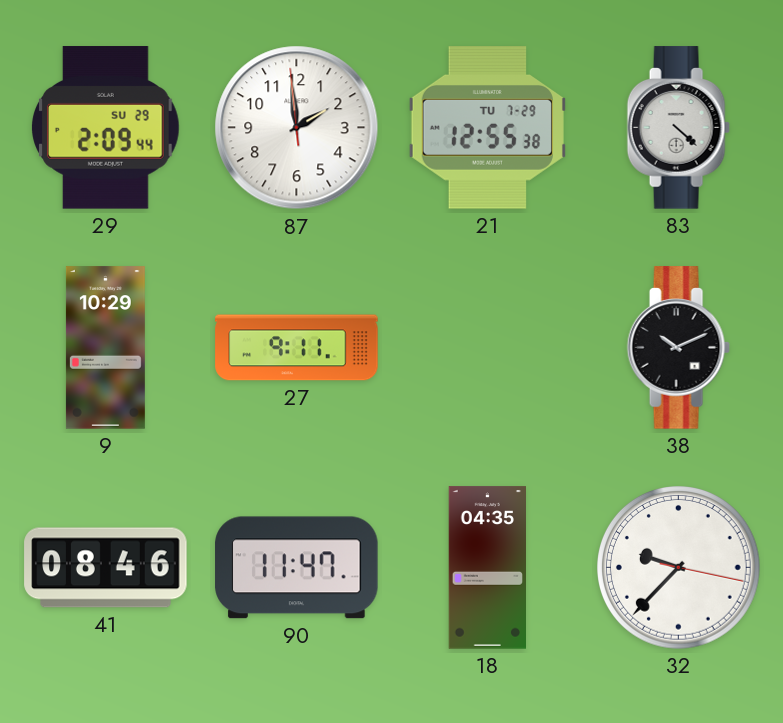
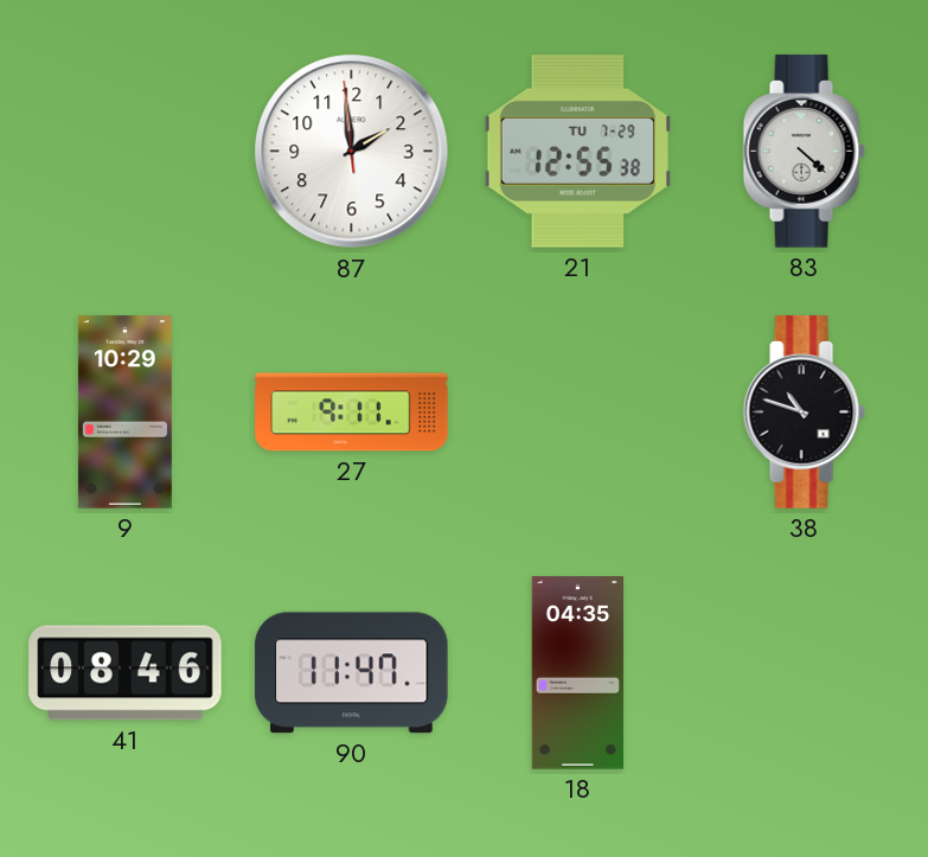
29: 2:09 -> none
38: 10:11 -> 10:48
32: 9:37 -> none
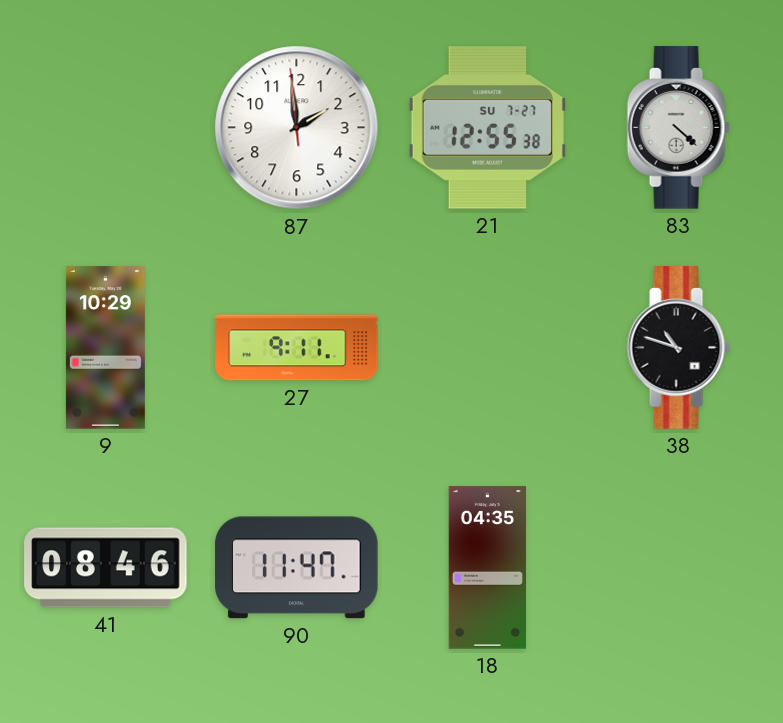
21 date: TU 7-29 -> SU 7-27
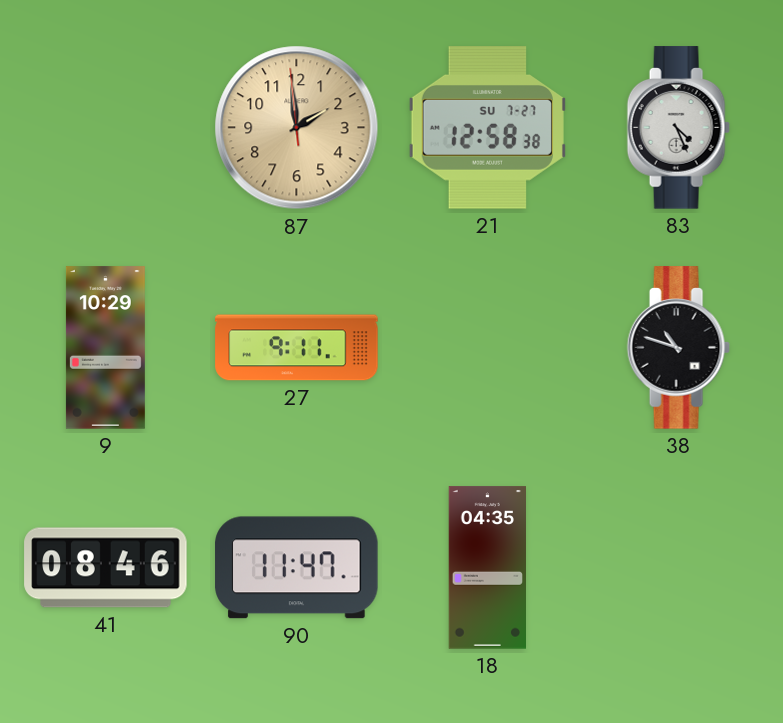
87 dial: white -> champagne
21: 12:55 -> 12:58
83: 4:22 -> 4:26
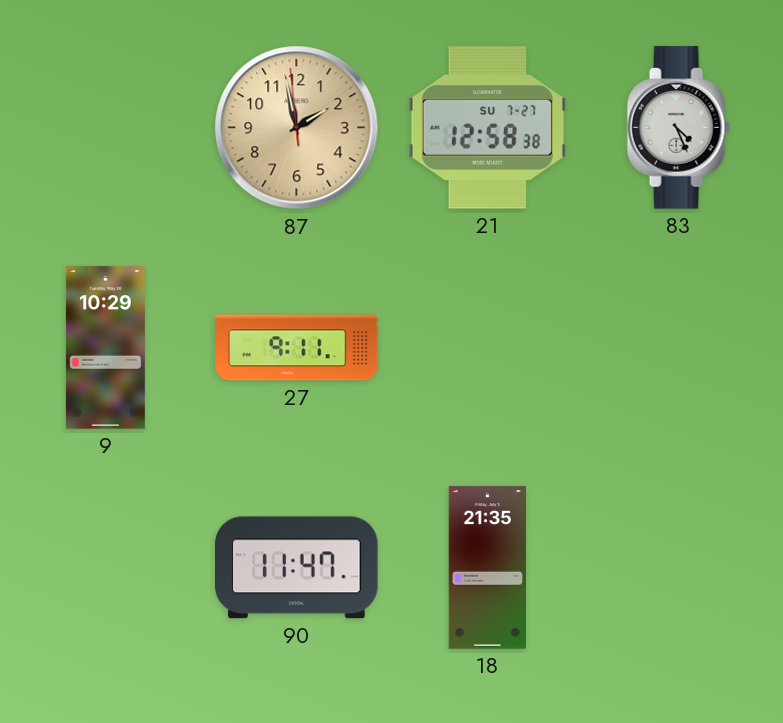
87: 1:58 -> 1:57
38: 10:48 -> none
41: 08:46 -> none
18: 04:35 -> 21:35
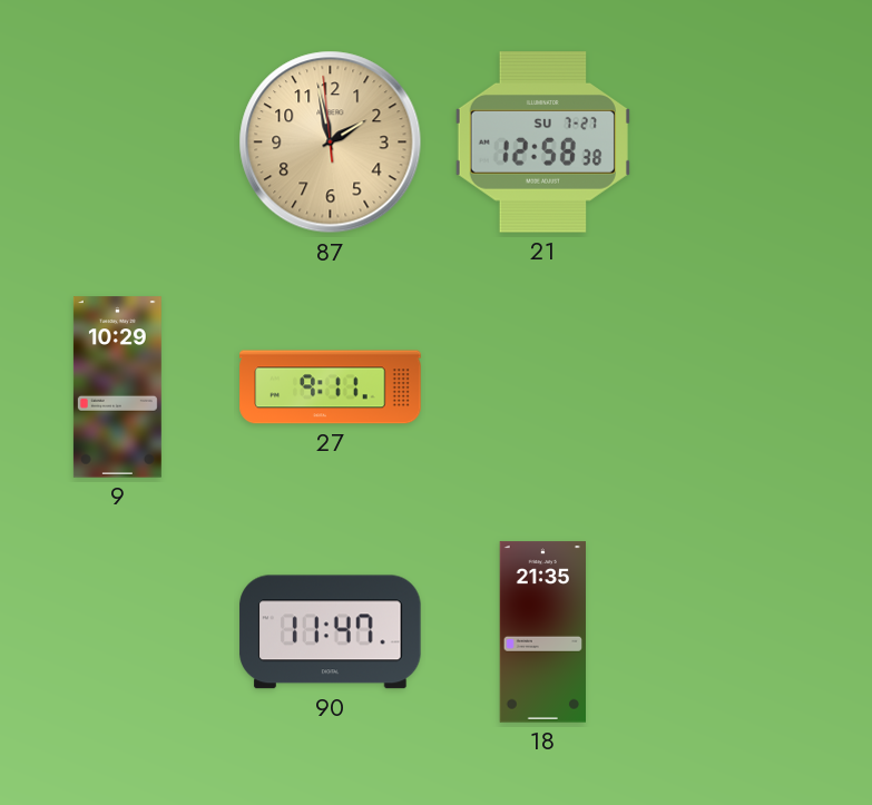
83: 4:26 -> none
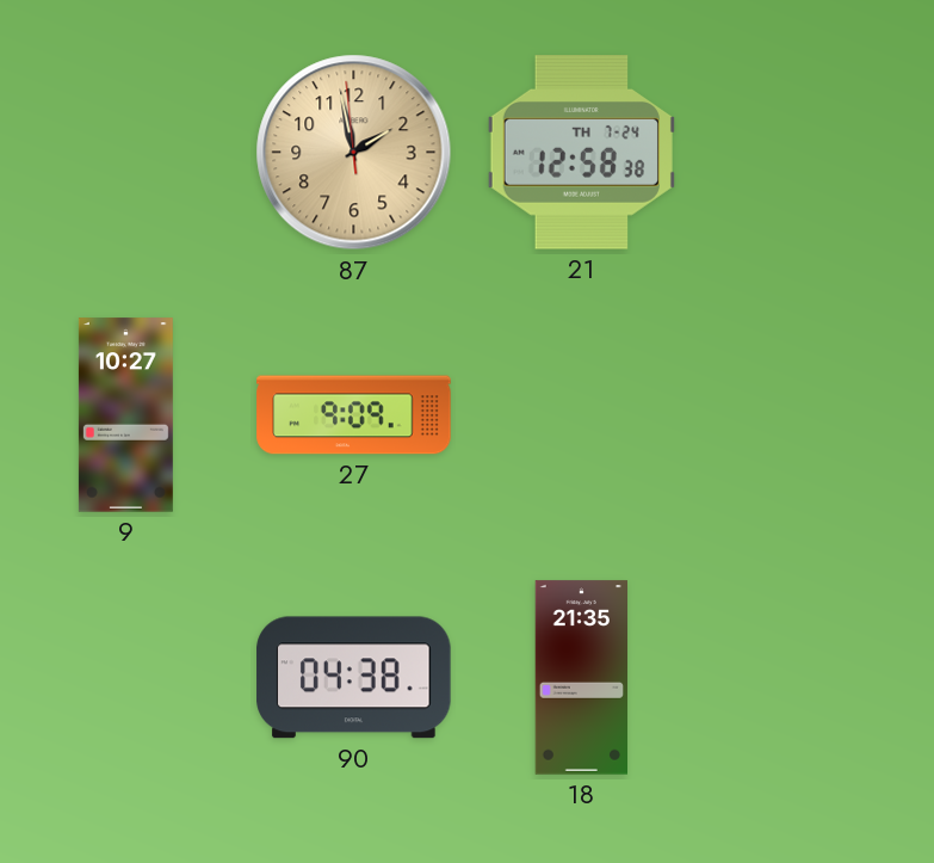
21 date: SU 7-27 -> TH 7-24
9: 10:29 -> 10:27
27: 9:11 -> 9:09
90: 11:47 -> 04:38
